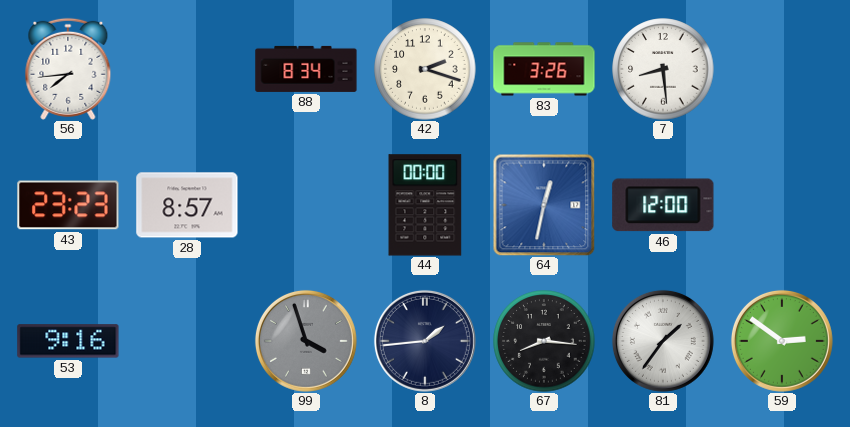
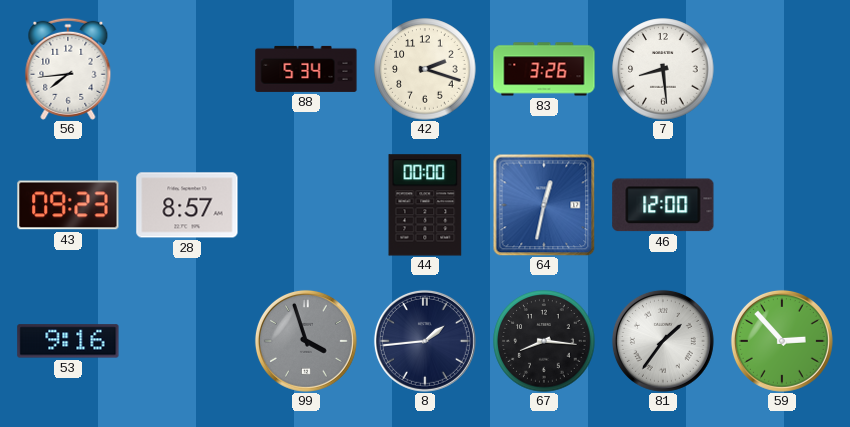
88: 8:34 -> 5:34
43: 23:23 -> 09:23
59: 2:51 -> 2:53
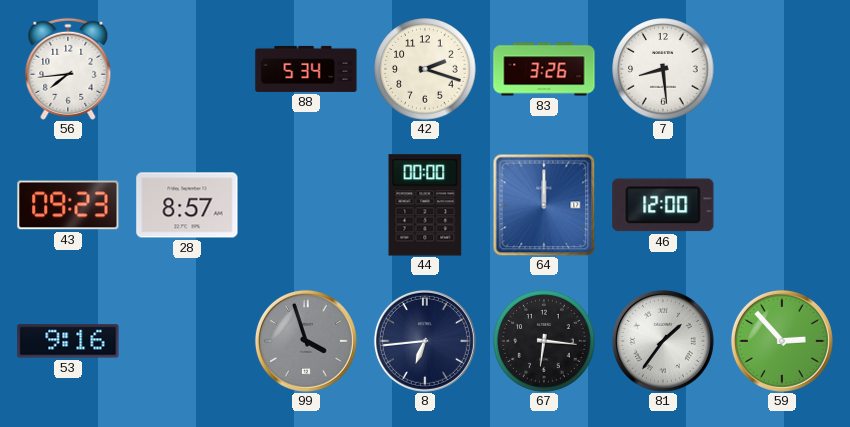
64: 12:32 -> 12:00
8: 1:44 -> 6:44
67: 8:16 -> 6:16
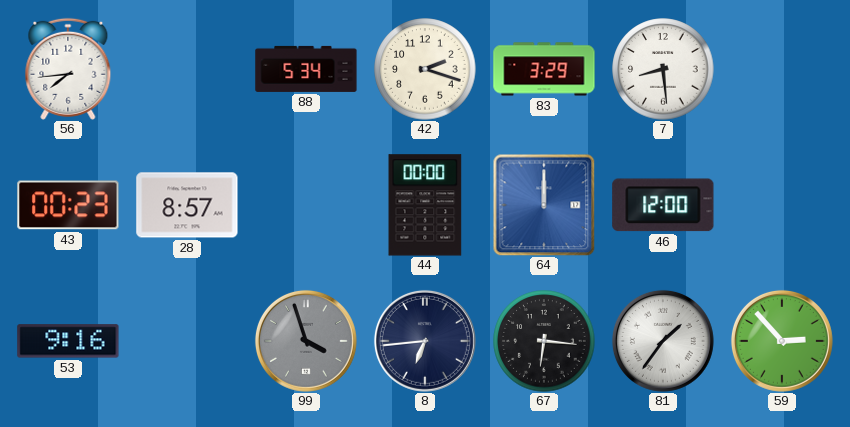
83: 3:26 -> 3:29
43: 09:23 -> 00:23
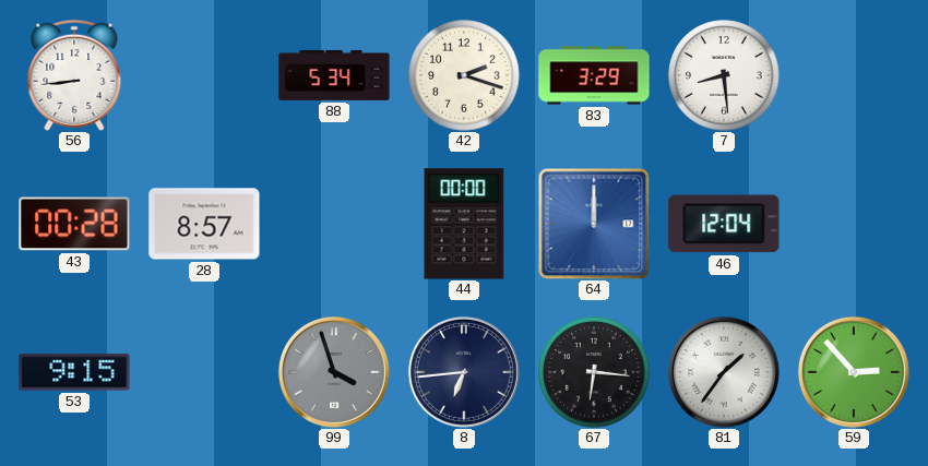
56: 7:44 -> 8:44
43: 00:23 -> 00:28
46: 12:00 -> 12:04
53: 9:16 -> 9:15
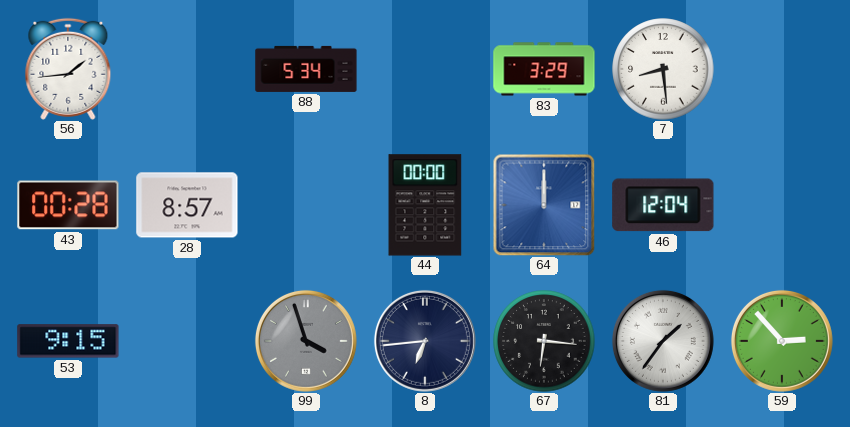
56: 8:44 -> 1:44
42: 2:18 -> none
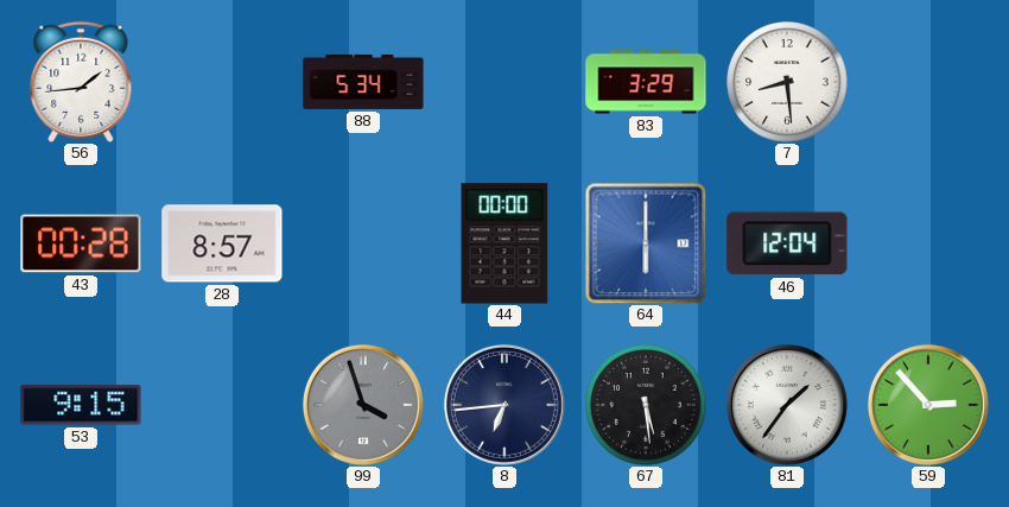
64: 12:00 -> 6:00
67: 6:16 -> 5:29
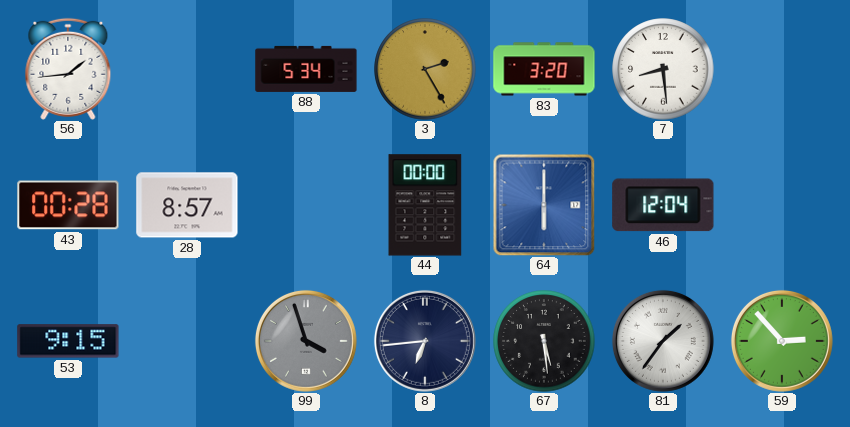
3: none -> 2:25
83: 3:29 -> 3:20
